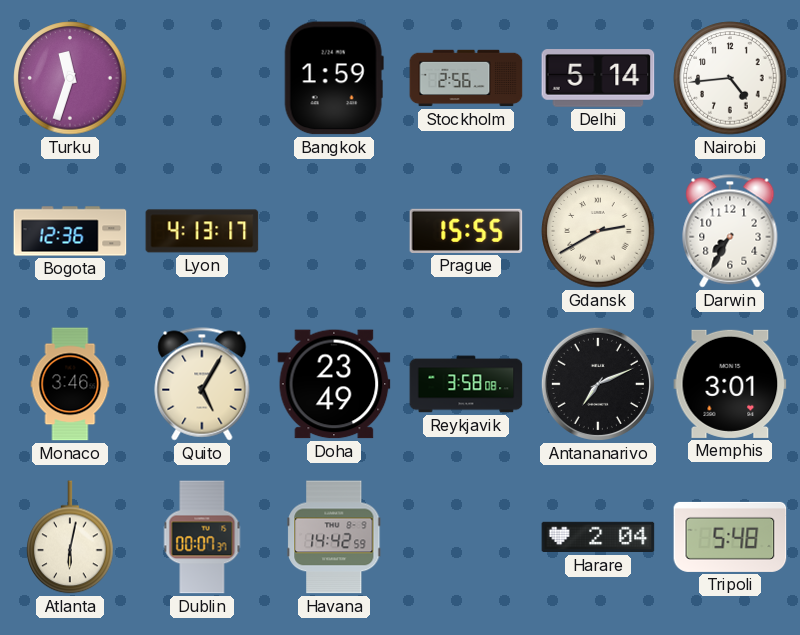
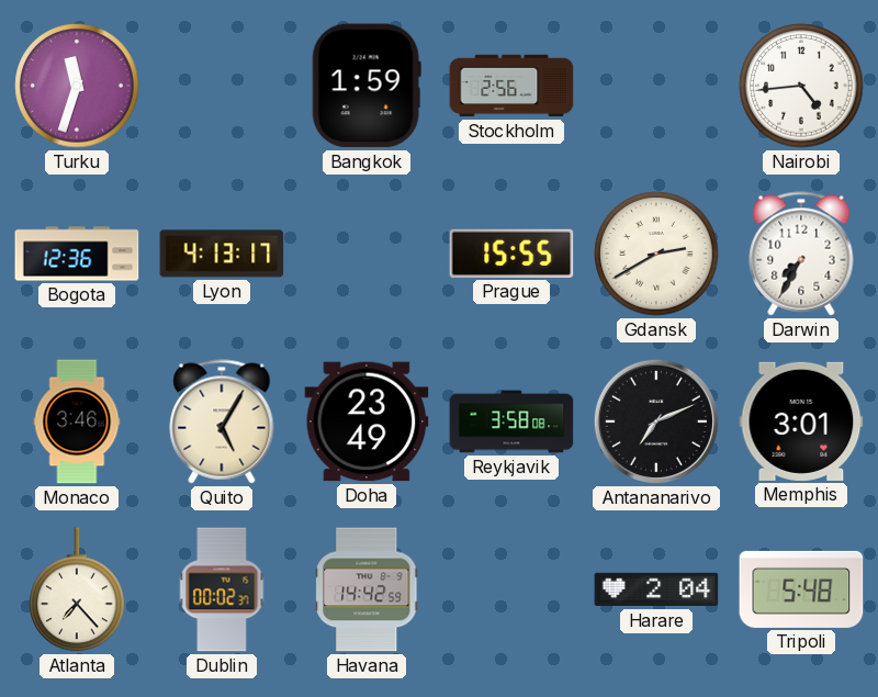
Delhi: 5:14 -> none
Atlanta: 6:02 -> 7:23
Dublin: 00:07 -> 00:02
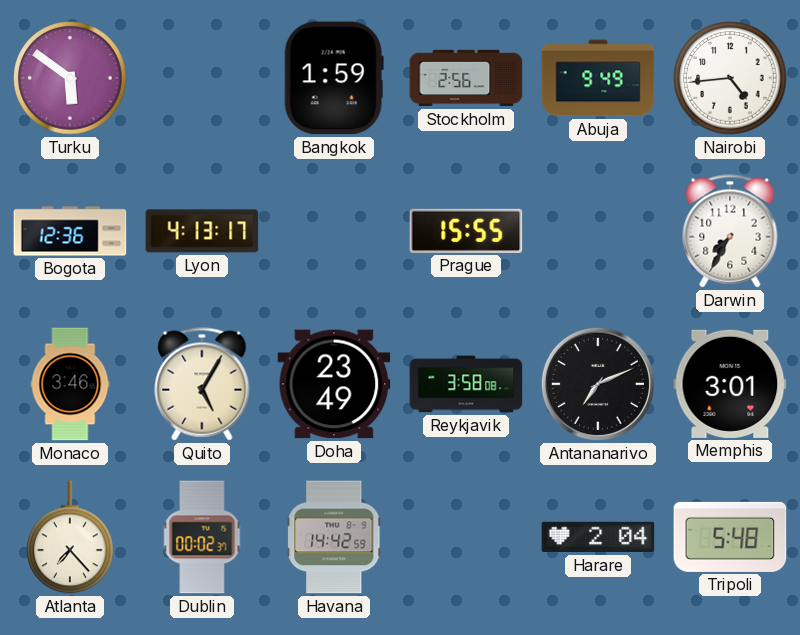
Turku: 11:33 -> 5:51
Abuja: none -> 9:49
Gdansk: 2:40 -> none
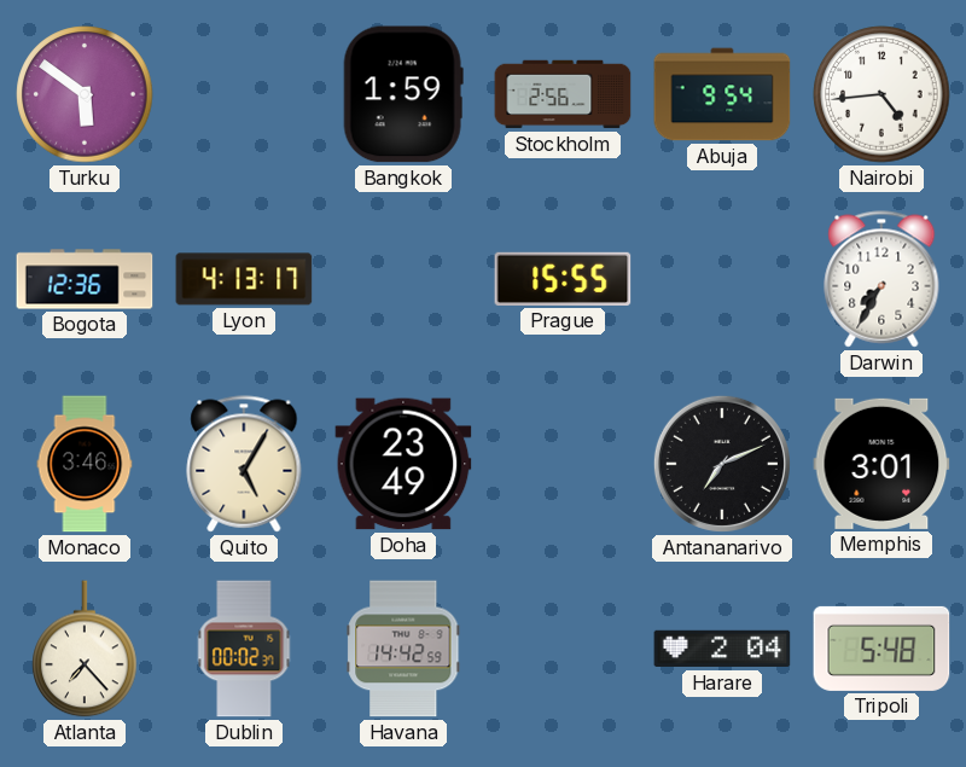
Abuja: 9:49 -> 9:54
Reykjavik: 3:58 -> none
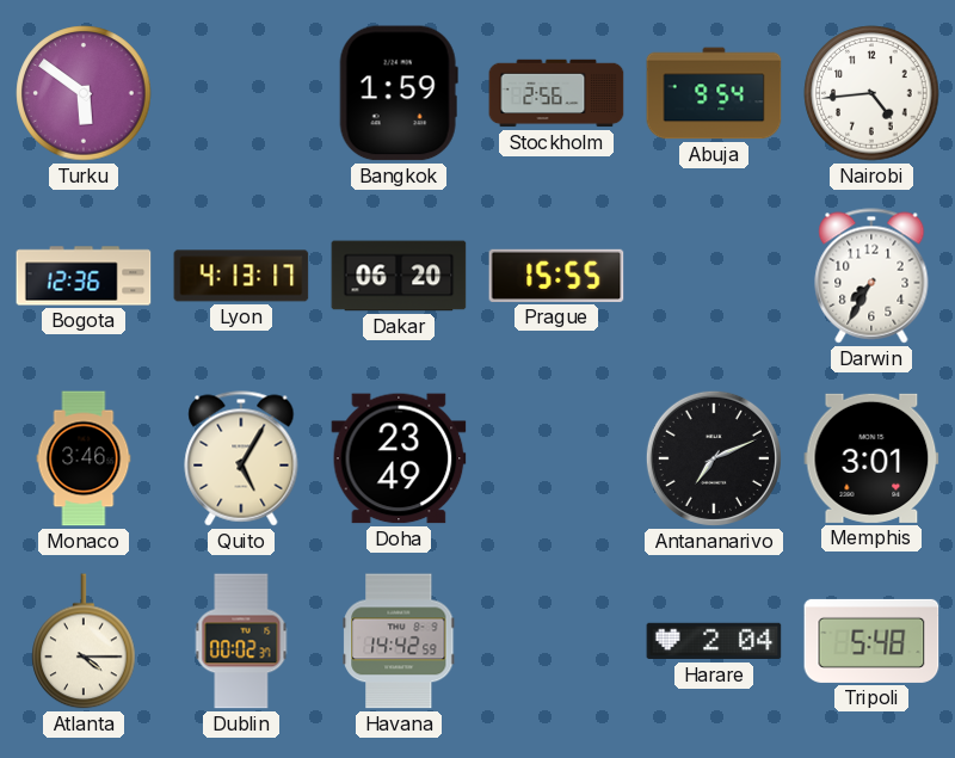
Dakar: none -> 06:20
Atlanta: 7:23 -> 4:15
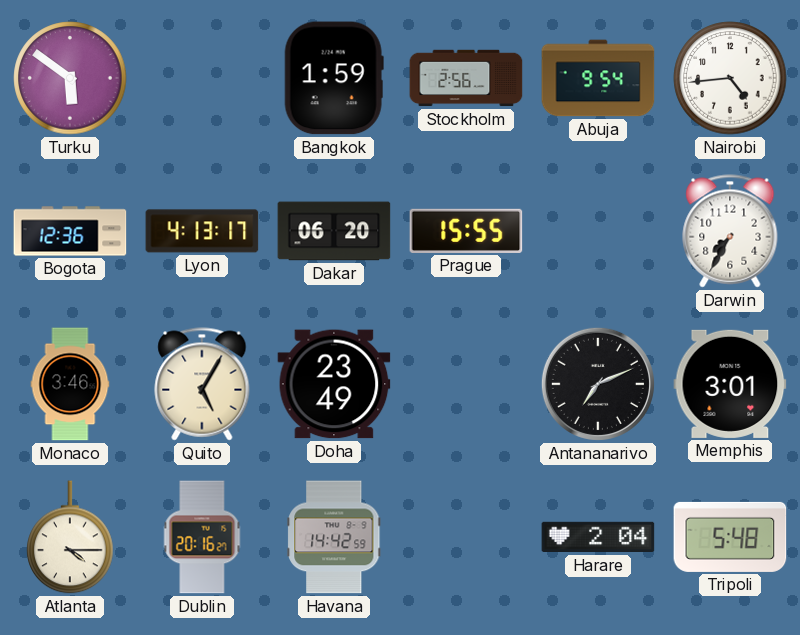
Dublin: 00:02 -> 20:16
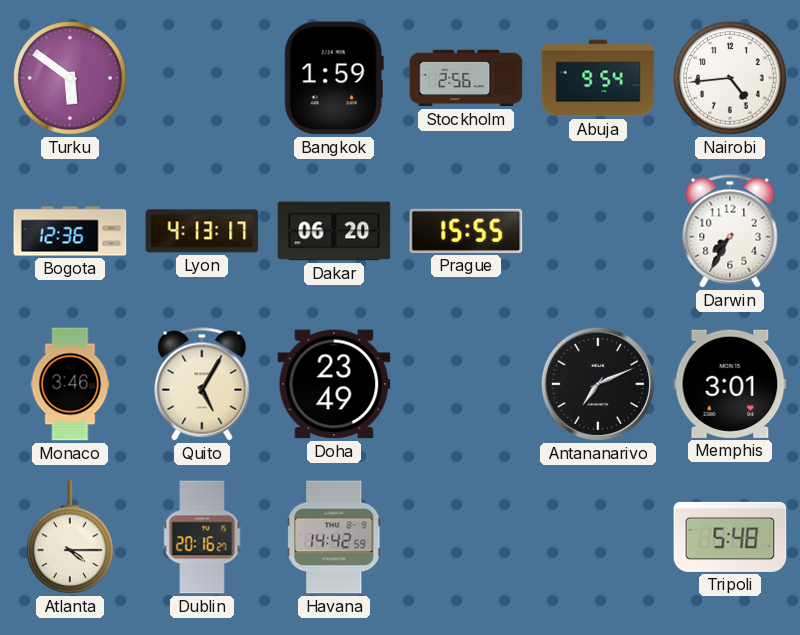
Harare: 2:04 -> none
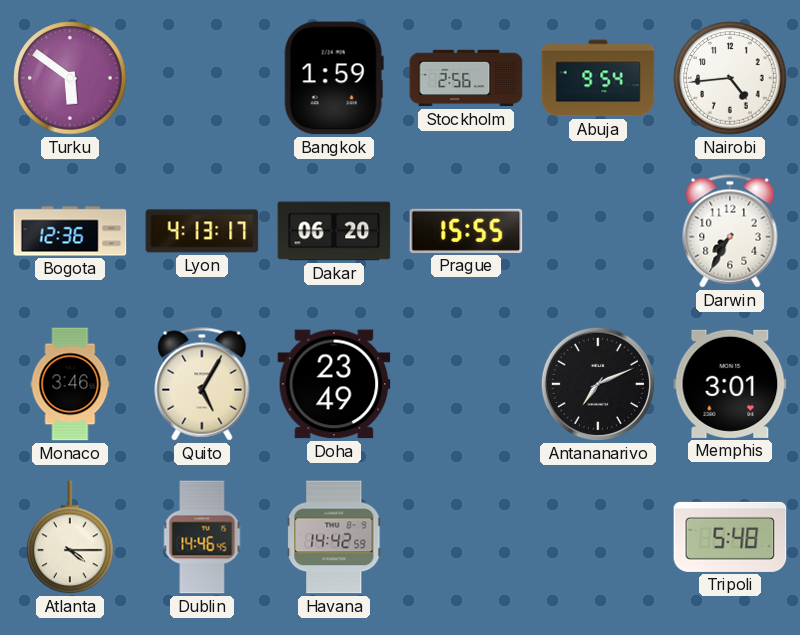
Dublin: 20:16 -> 14:46
